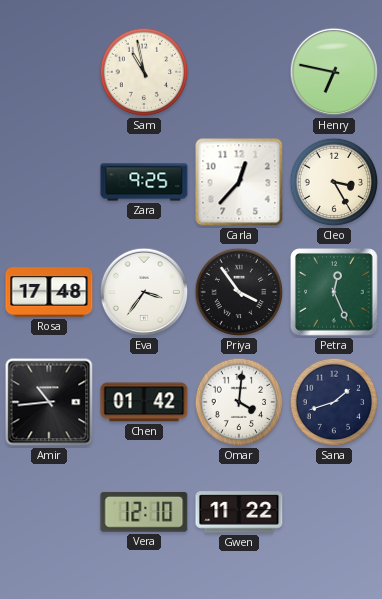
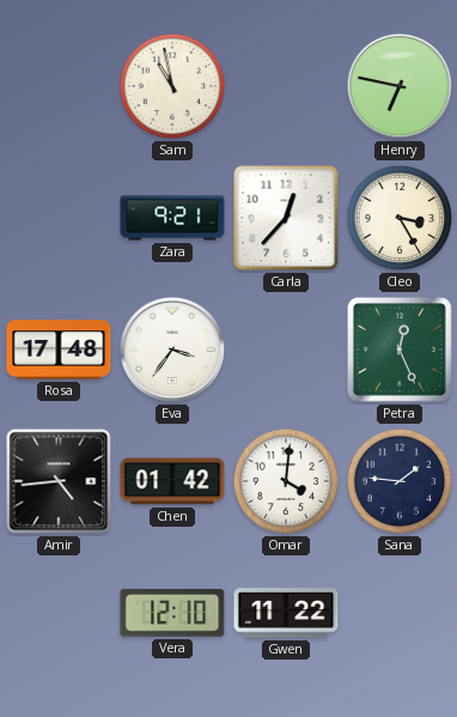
Zara: 9:25 -> 9:21
Priya: 3:54 -> none
Amir: 10:44 -> 4:44
Sana: 1:42 -> 1:46
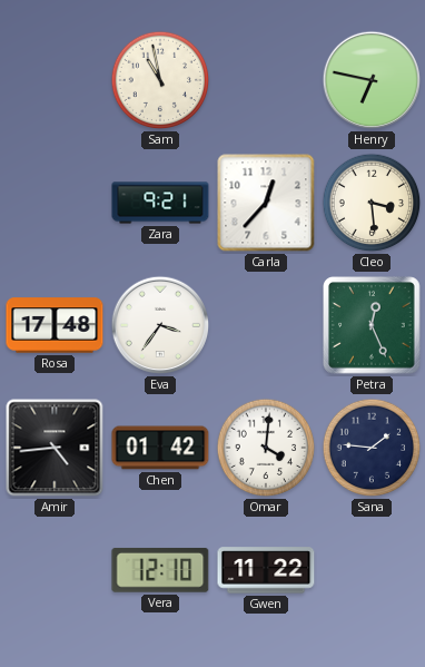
Cleo: 3:25 -> 3:29
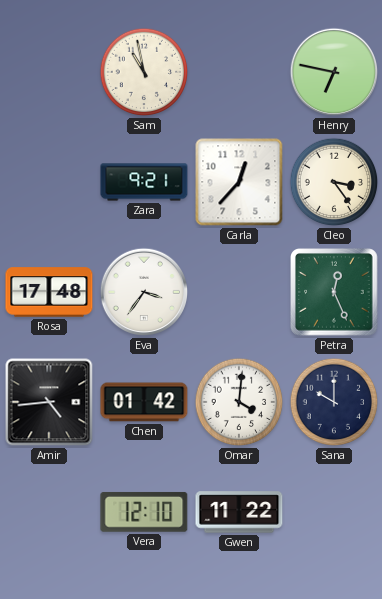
Cleo: 3:29 -> 3:24
Sana: 1:46 -> 10:00
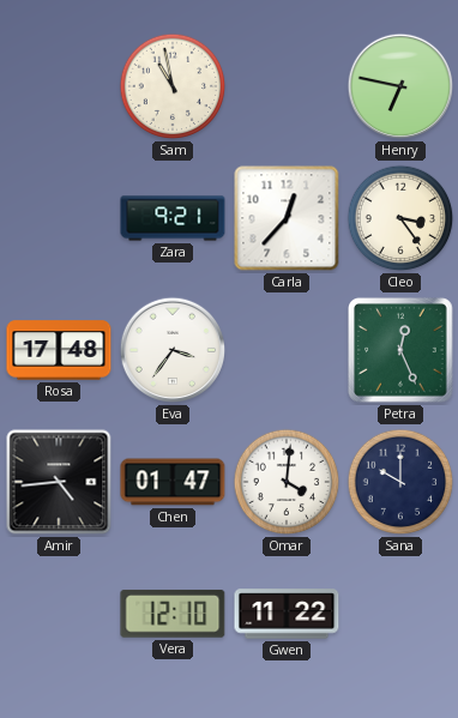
Chen: 01:42 -> 01:47
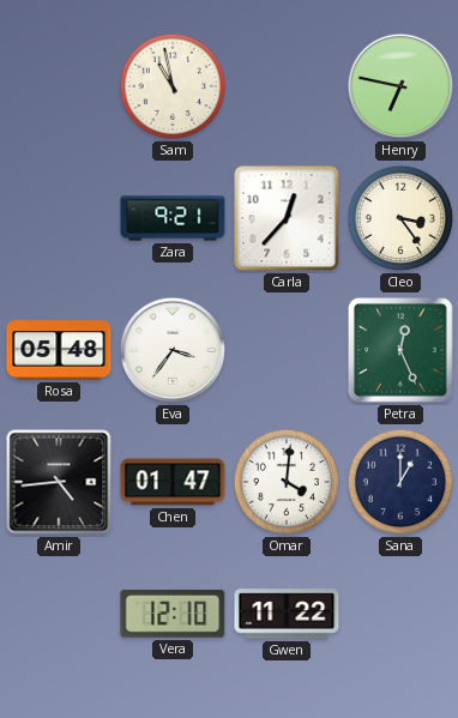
Rosa: 17:48 -> 05:48
Sana: 10:00 -> 1:00
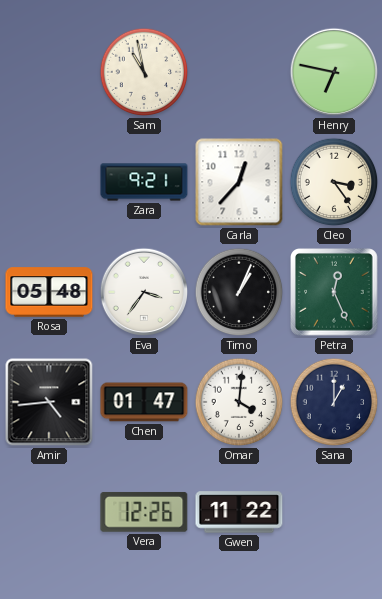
Timo: none -> 1:04
Vera: 12:10 -> 12:26
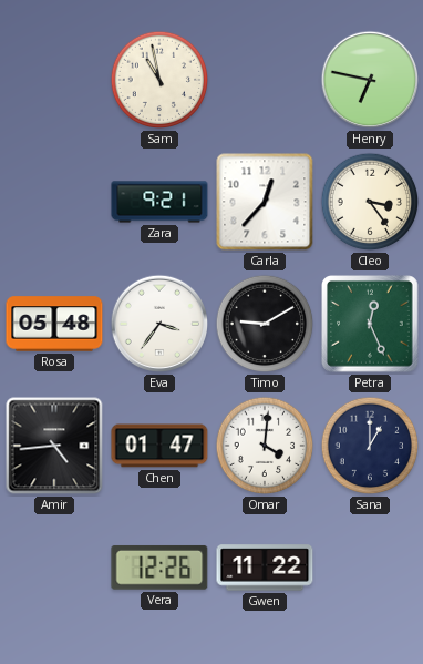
Timo: 1:04 -> 9:10
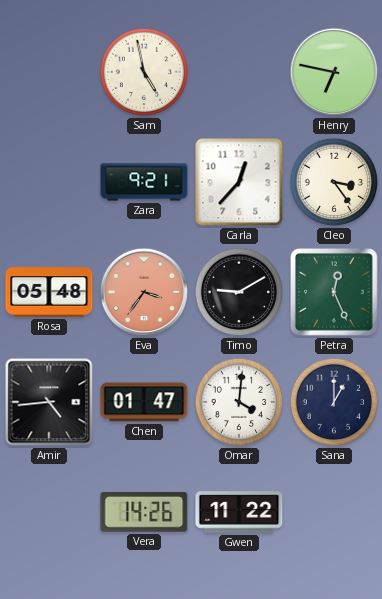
Sam: 10:58 -> 4:58
Eva dial: white -> salmon
Vera: 12:26 -> 14:26
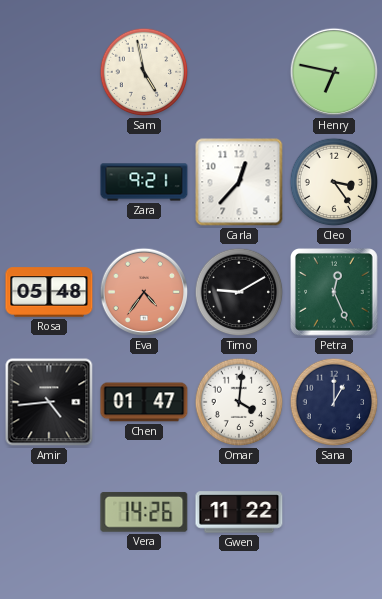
Eva: 3:36 -> 4:36
